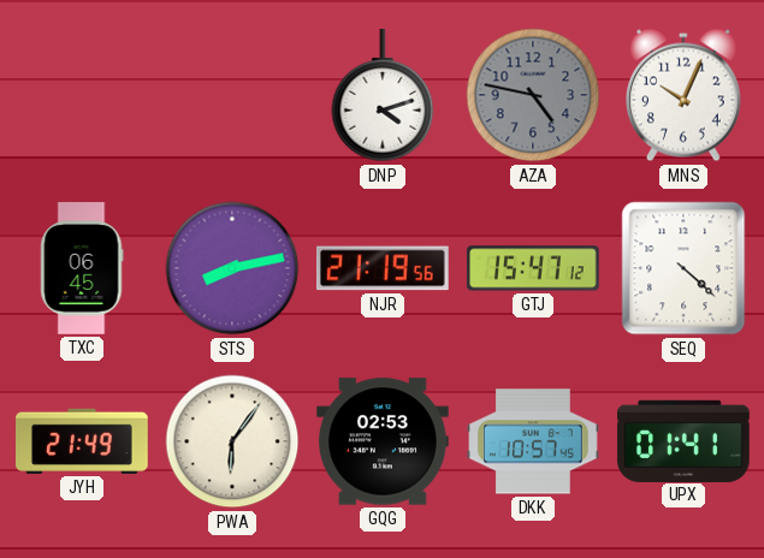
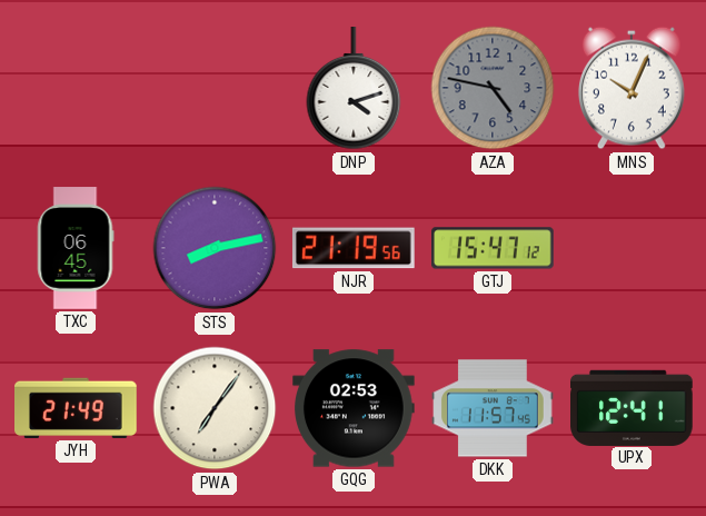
SEQ: 4:22 -> none
PWA: 6:06 -> 7:06
DKK: 10:57 -> 11:57
UPX: 01:41 -> 12:41
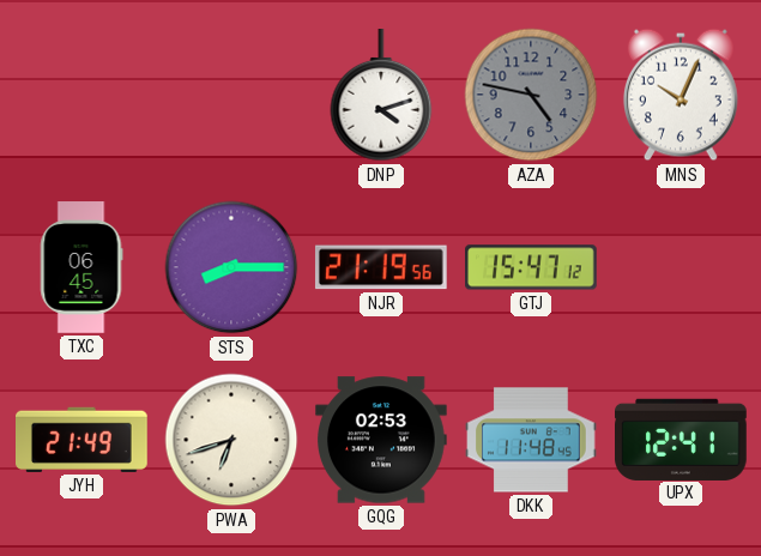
STS: 8:13 -> 8:15
PWA: 7:06 -> 6:42
DKK: 11:57 -> 11:48
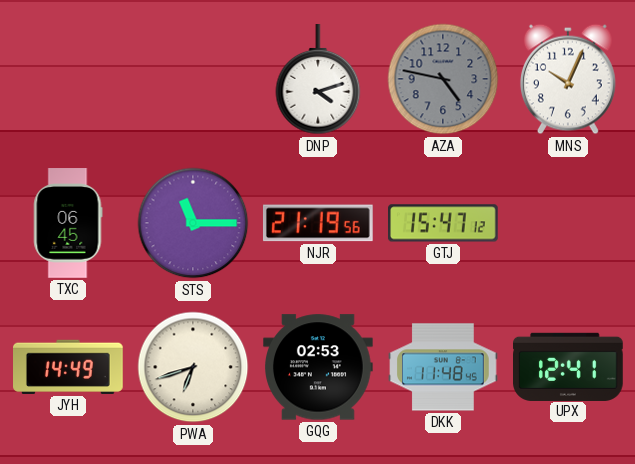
STS: 8:15 -> 11:15
JYH: 21:49 -> 14:49
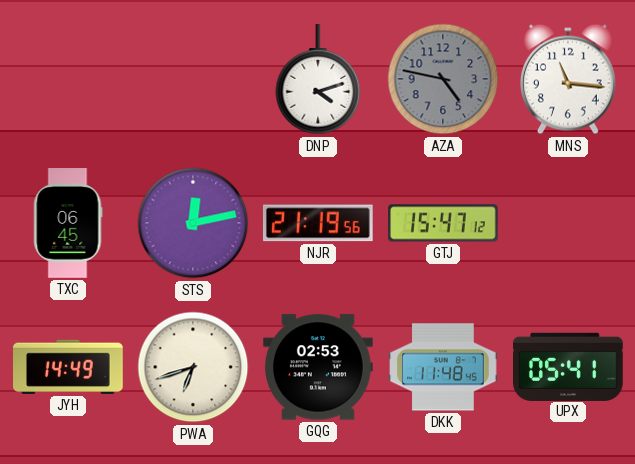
MNS: 10:04 -> 11:16
STS: 11:15 -> 12:13
UPX: 12:41 -> 05:41
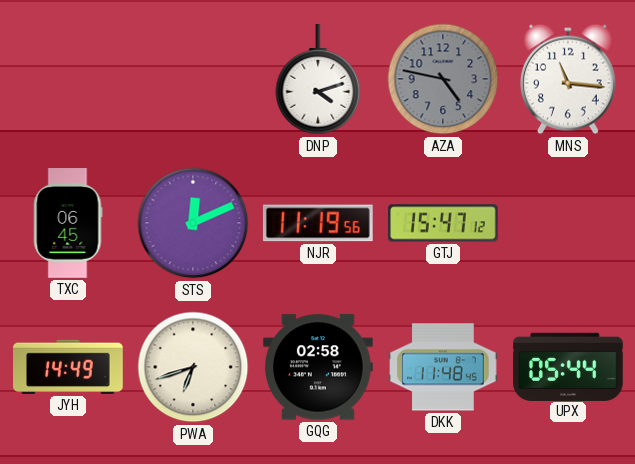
STS: 12:13 -> 12:11
NJR: 21:19 -> 11:19
GQG: 02:53 -> 02:58
UPX: 05:41 -> 05:44
